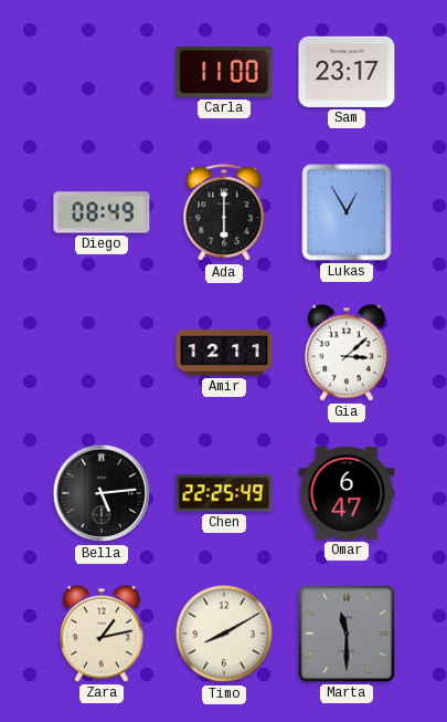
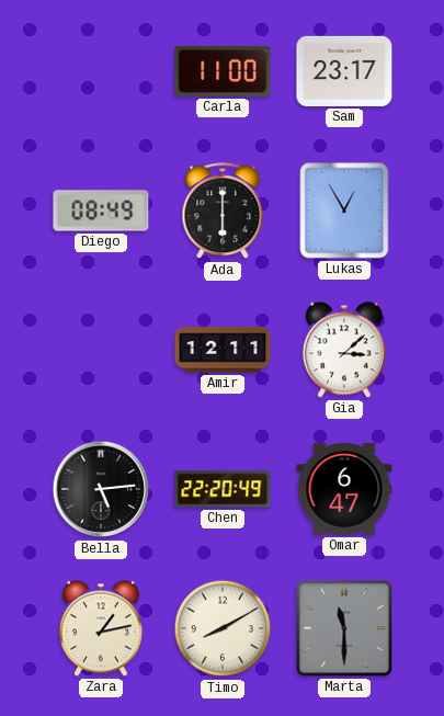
Chen: 22:25 -> 22:20
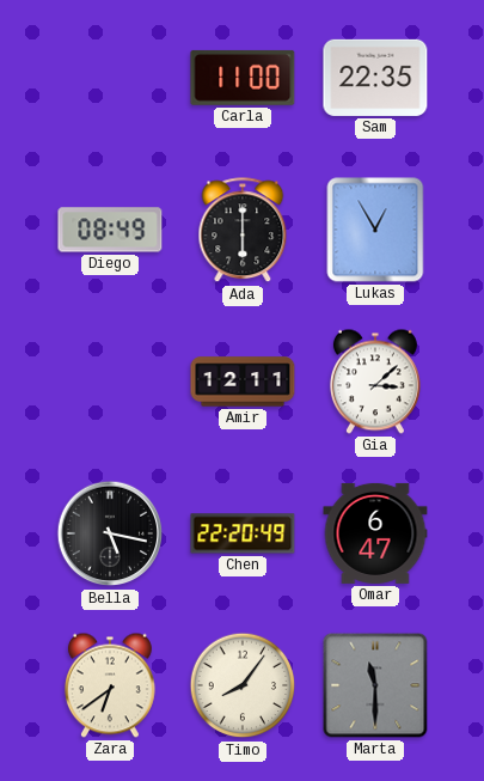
Sam: 23:17 -> 22:35
Bella: 5:14 -> 5:17
Zara: 1:13 -> 6:39
Timo: 8:10 -> 8:06
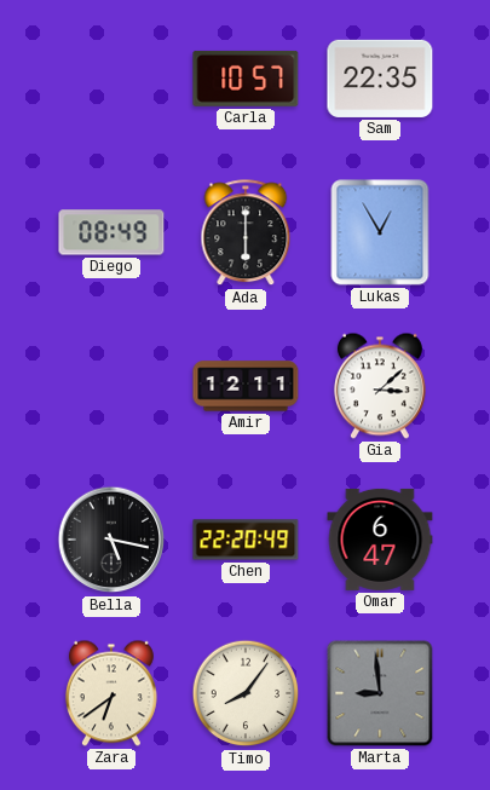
Carla: 11:00 -> 10:57
Marta: 11:30 -> 8:59
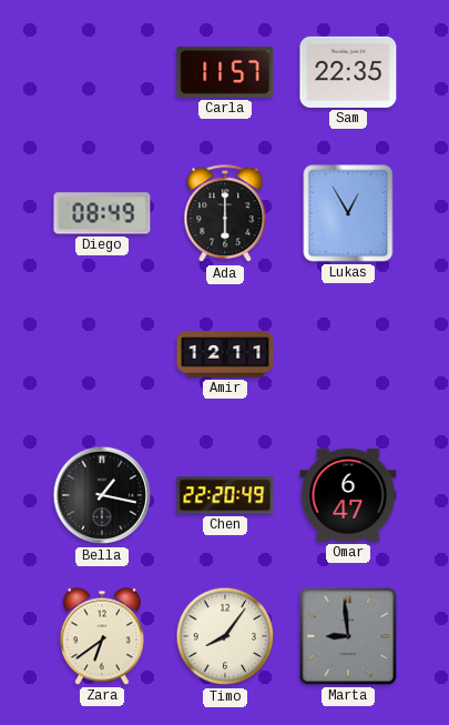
Carla: 10:57 -> 11:57
Gia: 3:08 -> none
Bella: 5:17 -> 1:17
